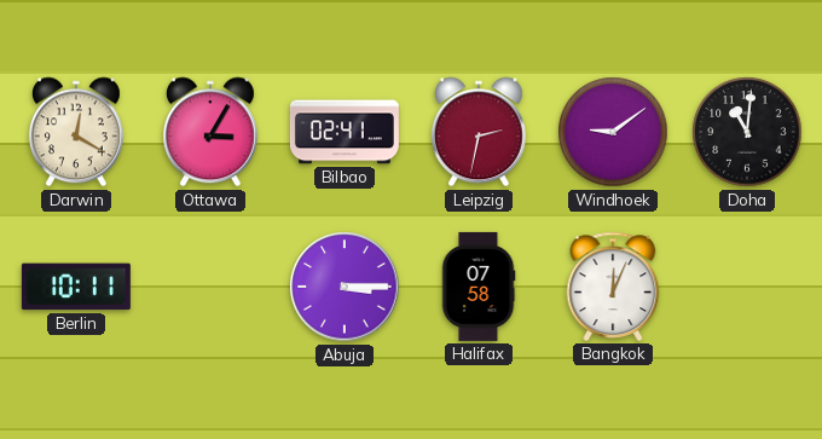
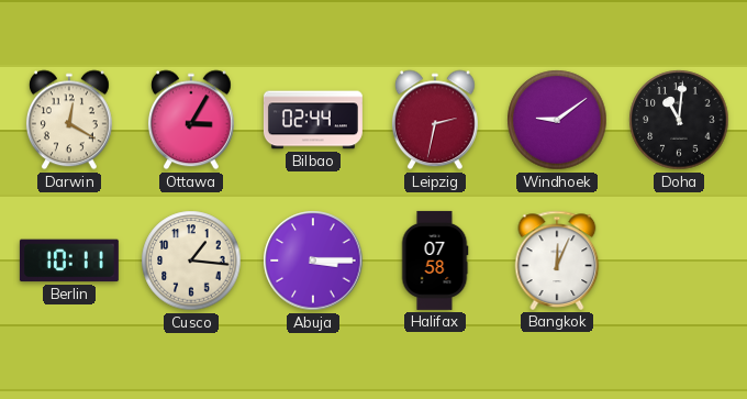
Bilbao: 02:41 -> 02:44
Cusco: none -> 1:16
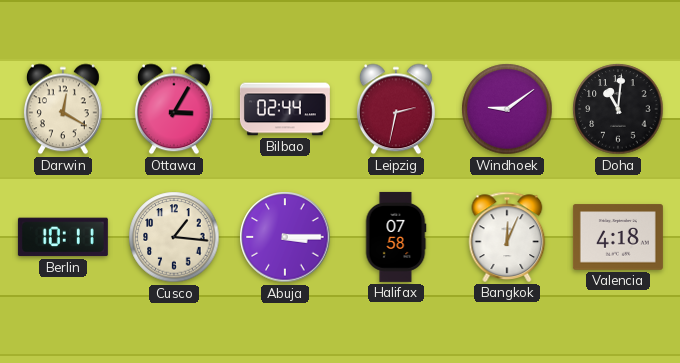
Valencia: none -> 4:18
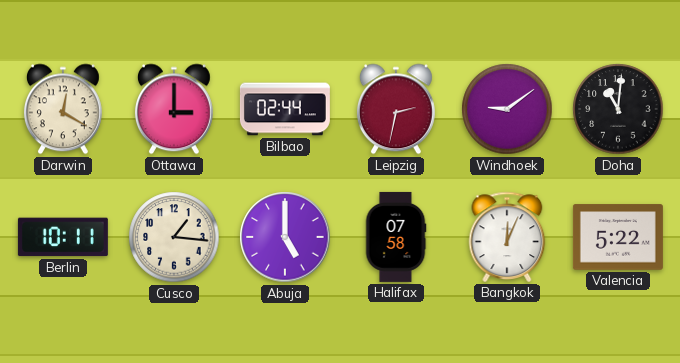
Ottawa: 3:05 -> 3:00
Abuja: 3:15 -> 5:00
Valencia: 4:18 -> 5:22
